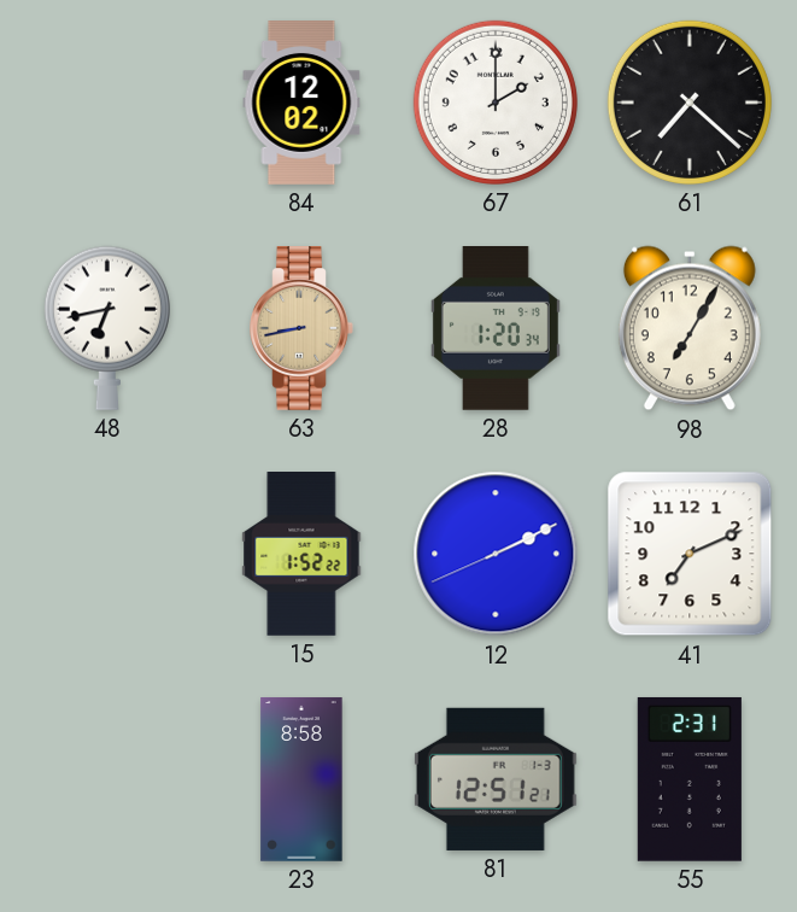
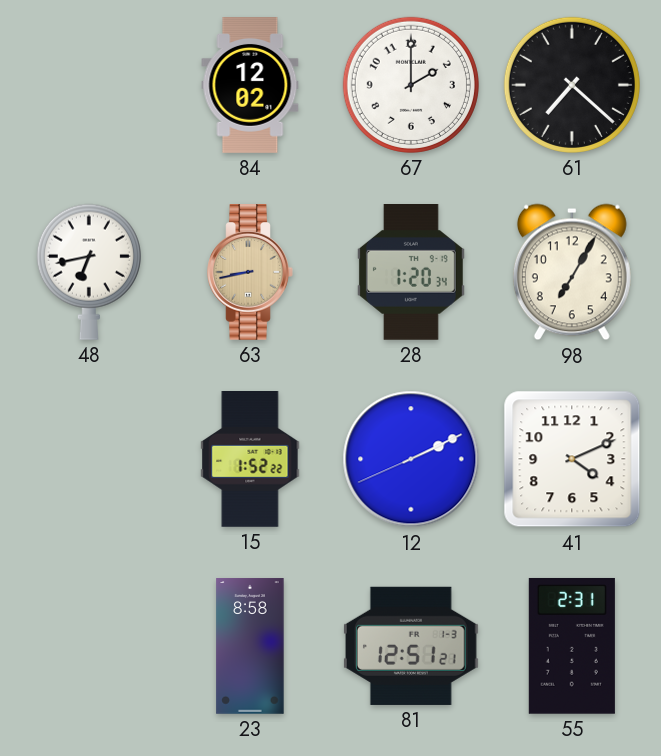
41: 7:11 -> 4:11
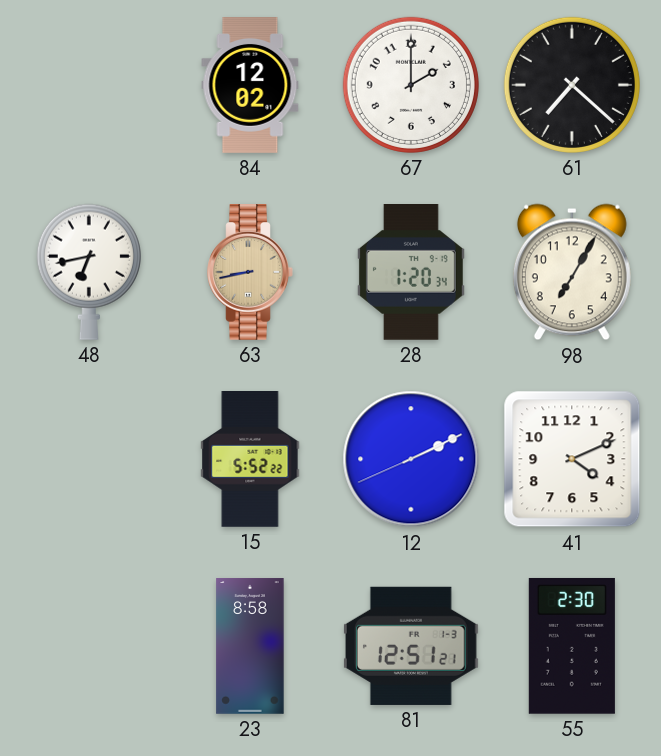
15: 1:52 -> 5:52
55: 2:31 -> 2:30
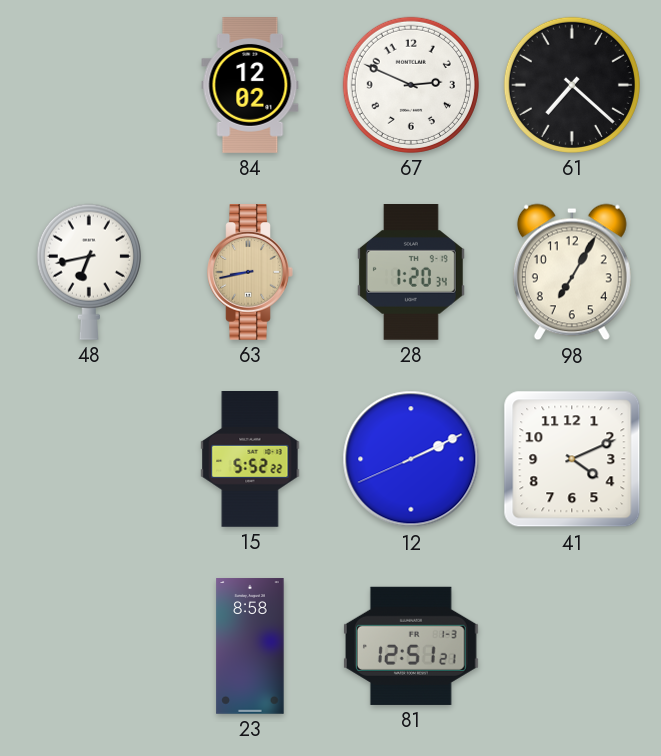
67: 2:00 -> 2:49
55: 2:30 -> none
